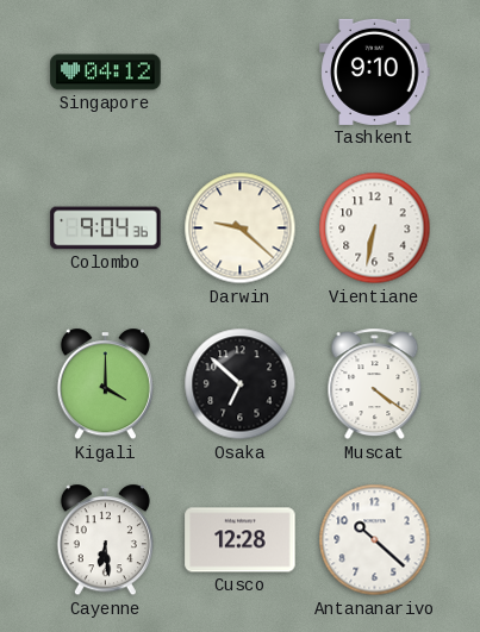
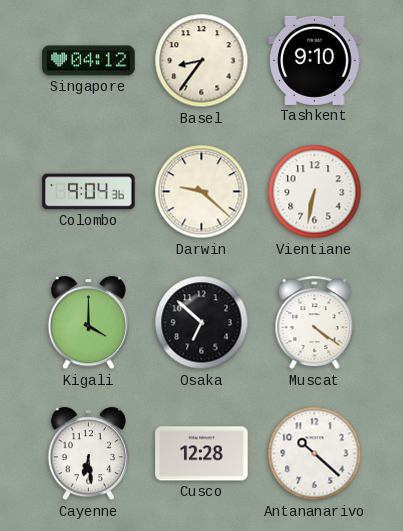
Basel: none -> 8:36
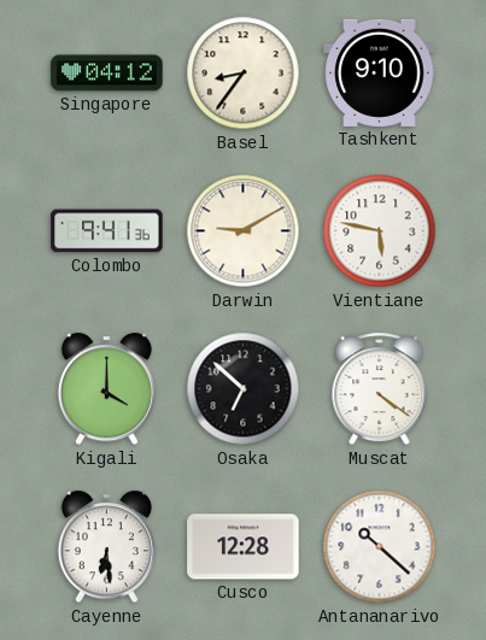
Colombo: 9:04 -> 9:41
Darwin: 9:22 -> 9:10
Vientiane: 6:32 -> 5:47
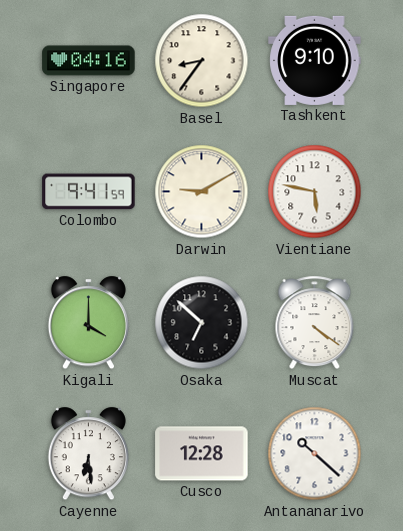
Singapore: 04:12 -> 04:16
Colombo: 9:41:36 -> 9:41:59
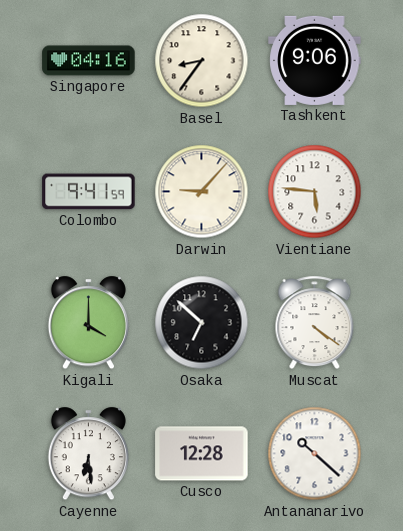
Tashkent: 9:10 -> 9:06
Darwin: 9:10 -> 9:07
Vientiane: 5:47 -> 5:46
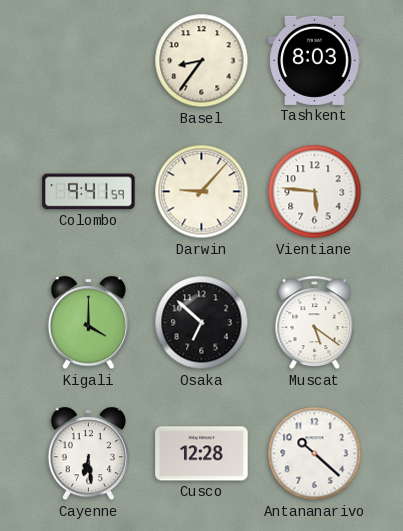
Singapore: 04:16 -> none
Tashkent: 9:06 -> 8:03
Muscat: 4:21 -> 5:21
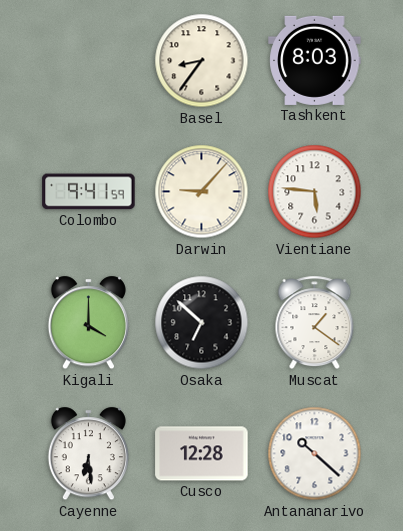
Muscat: 5:21 -> 1:21
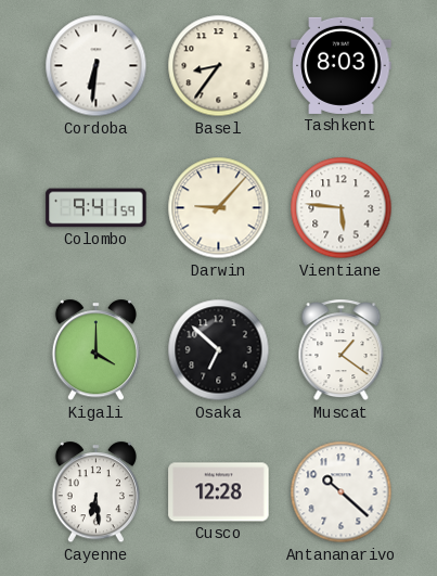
Cordoba: none -> 6:31
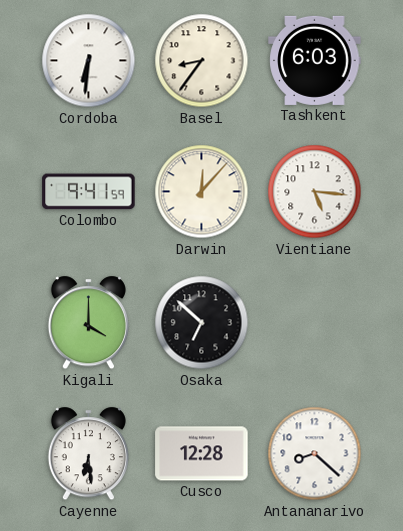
Tashkent: 8:03 -> 6:03
Darwin: 9:07 -> 12:07
Vientiane: 5:46 -> 5:16
Muscat: 1:21 -> none
Antananarivo: 10:22 -> 8:22
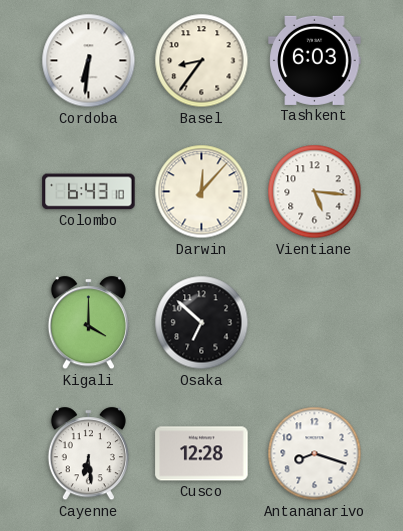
Colombo: 9:41 -> 6:43
Antananarivo: 8:22 -> 8:18
